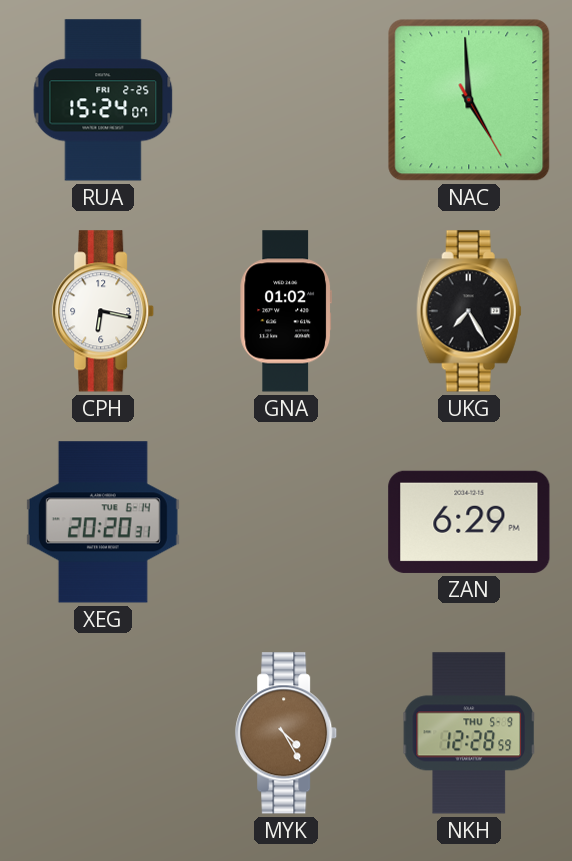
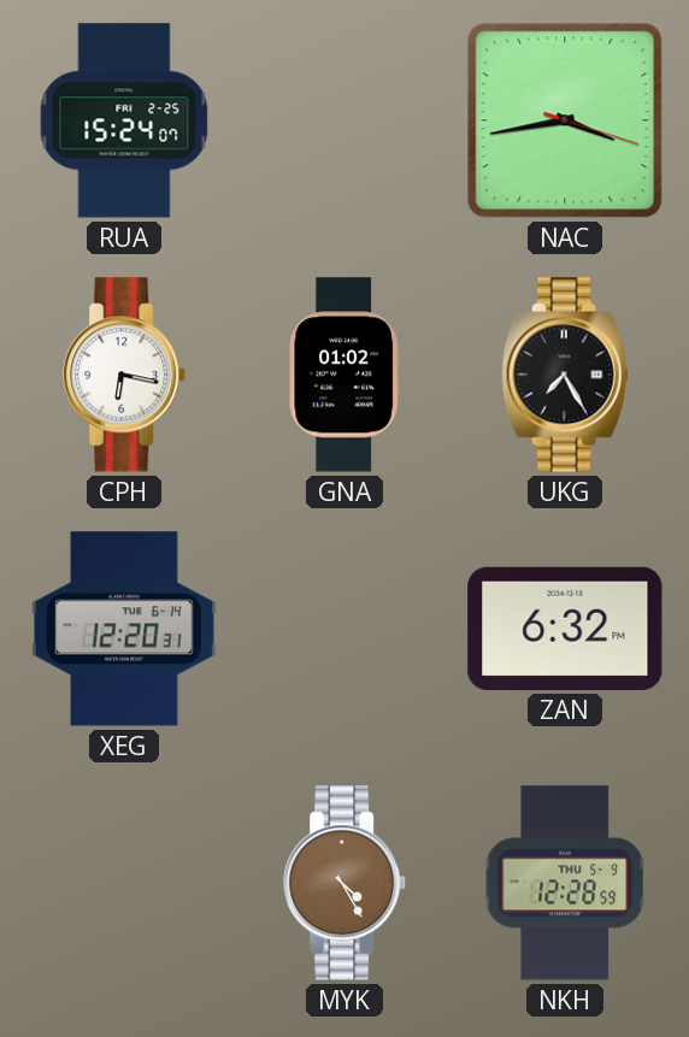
NAC: 4:59 -> 3:43
XEG: 20:20 -> 12:20
ZAN: 6:29 -> 6:32
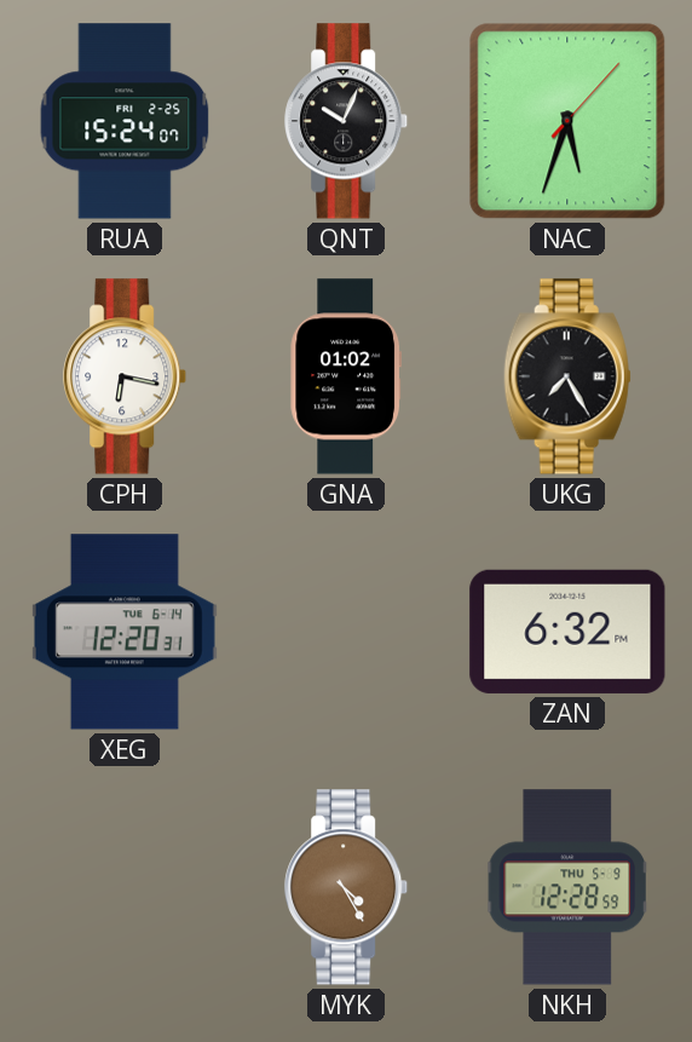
QNT: none -> 10:04
NAC: 3:43 -> 5:33
